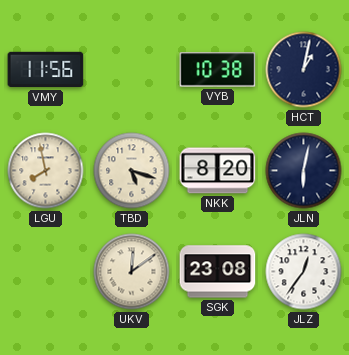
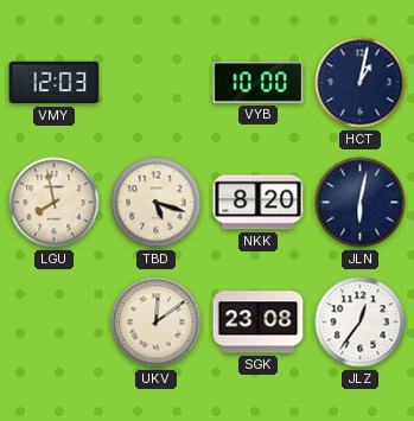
VMY: 11:56 -> 12:03
VYB: 10:38 -> 10:00
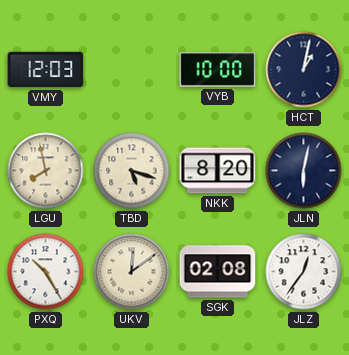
PXQ: none -> 10:25
SGK: 23:08 -> 02:08
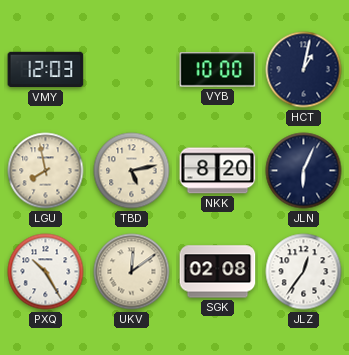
TBD: 5:18 -> 5:13
JLN: 6:02 -> 6:04
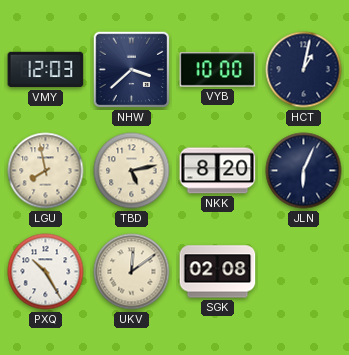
NHW: none -> 3:38
JLZ: 12:36 -> none
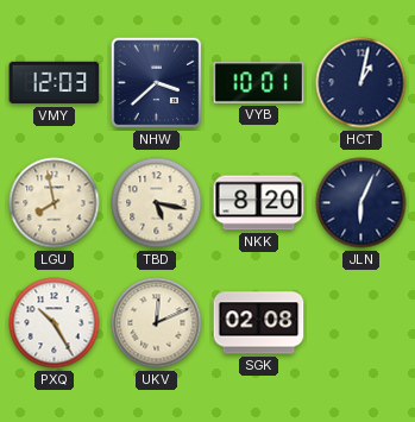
VYB: 10:00 -> 10:01
TBD: 5:13 -> 5:17
UKV: 12:09 -> 12:11
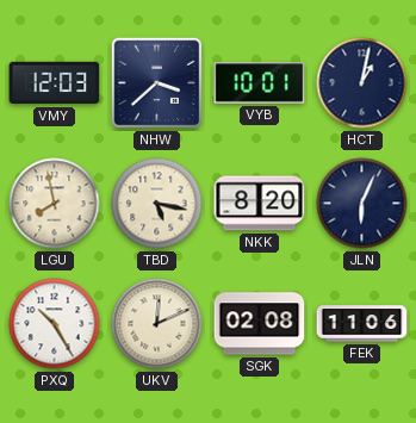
FEK: none -> 11:06
